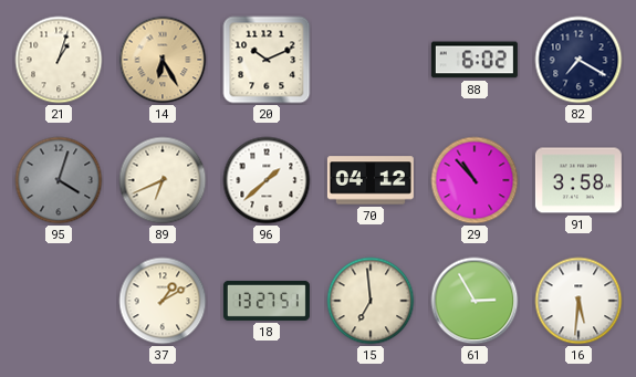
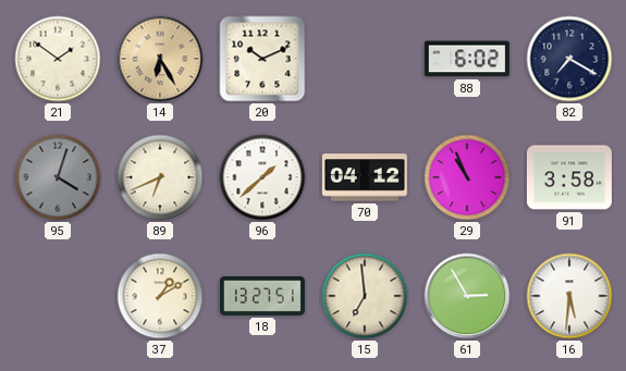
21: 1:03 -> 1:51
29: 10:53 -> 10:56
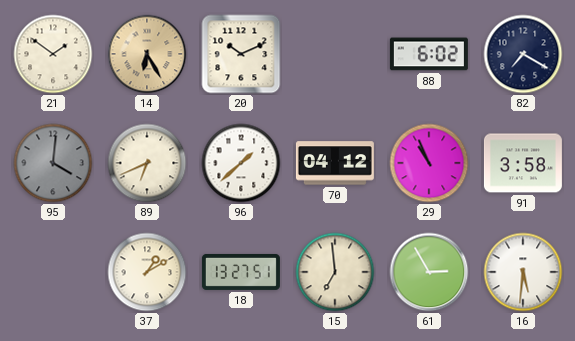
95: 4:03 -> 4:01
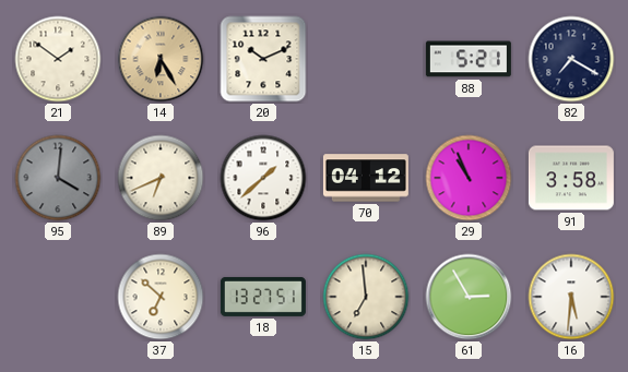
88: 6:02 -> 5:21
37: 1:10 -> 6:52
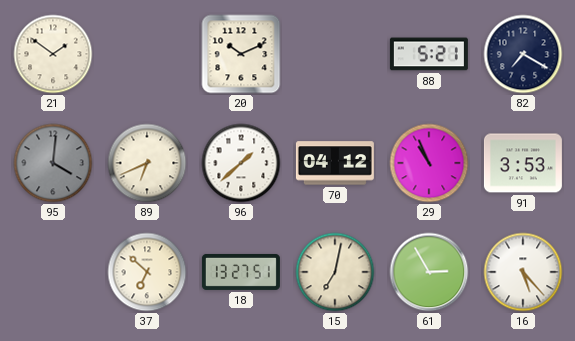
14: 6:25 -> none
91: 3:58 -> 3:53
15: 6:59 -> 7:02
16: 5:31 -> 5:23
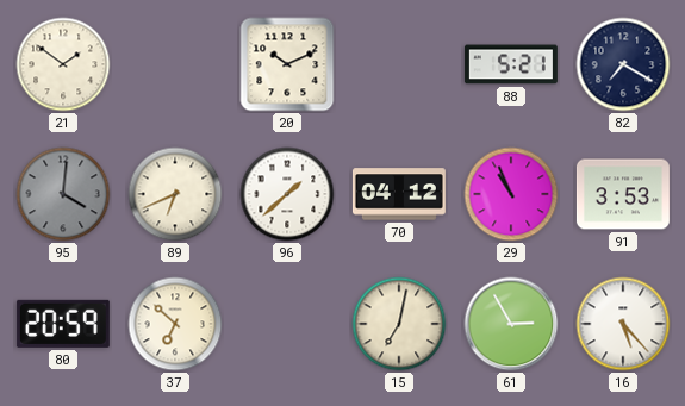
80: none -> 20:59
18: 13:27 -> none
